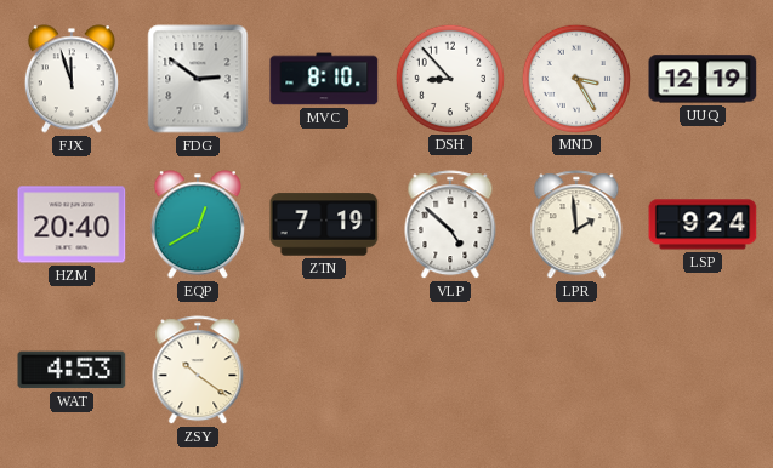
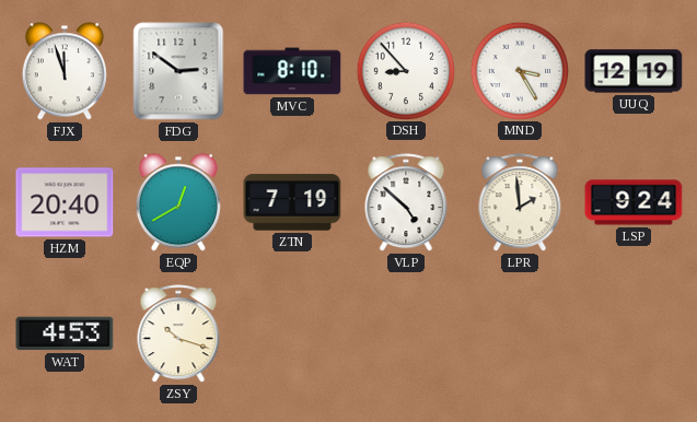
ZSY: 10:21 -> 10:18
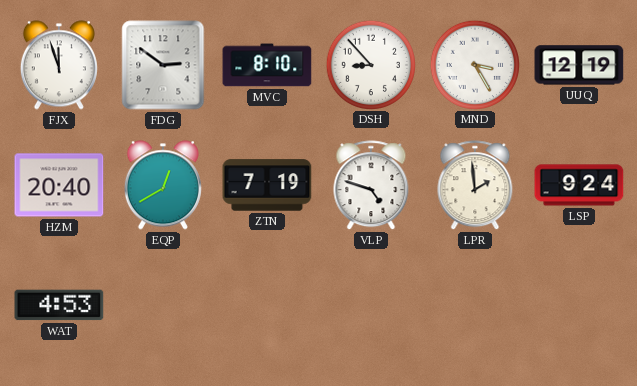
VLP: 4:52 -> 4:48
ZSY: 10:18 -> none
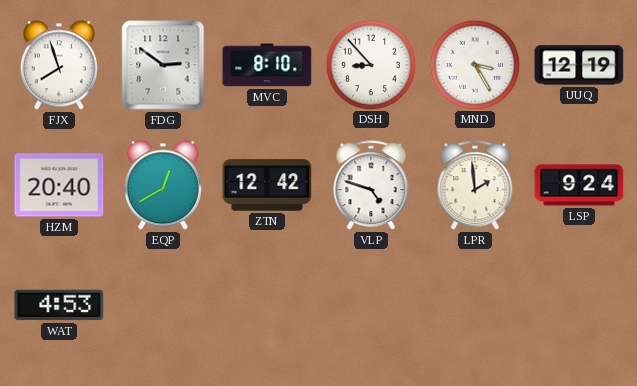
FJX: 11:57 -> 7:57
ZTN: 7:19 -> 12:42
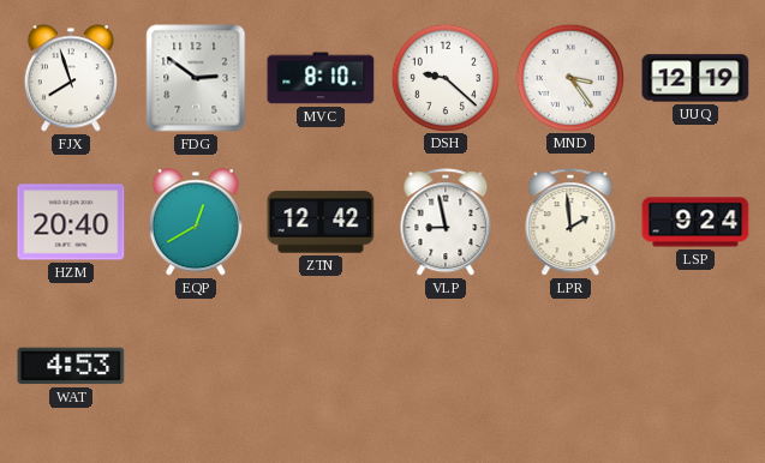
DSH: 8:53 -> 9:22
MND: 3:25 -> 3:24
VLP: 4:48 -> 8:58
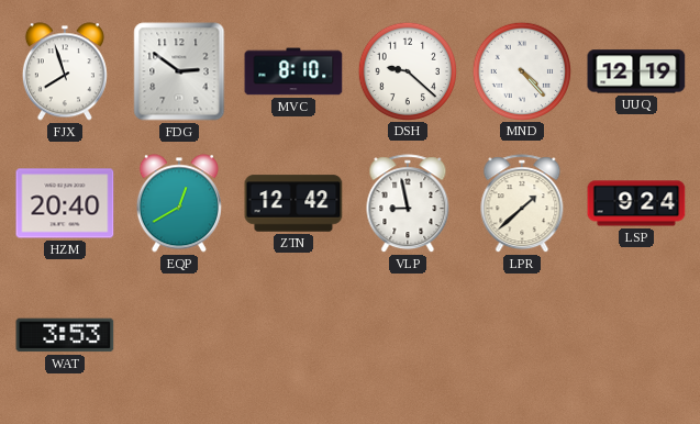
MND: 3:24 -> 4:23
LPR: 1:59 -> 1:38
WAT: 4:53 -> 3:53
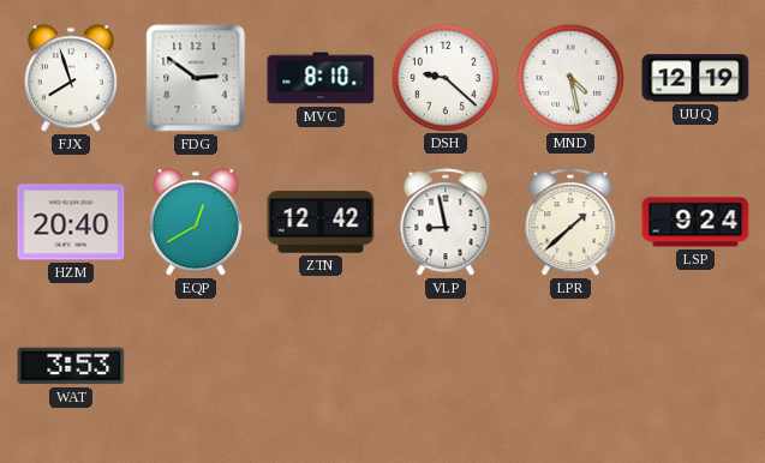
MND: 4:23 -> 4:28
